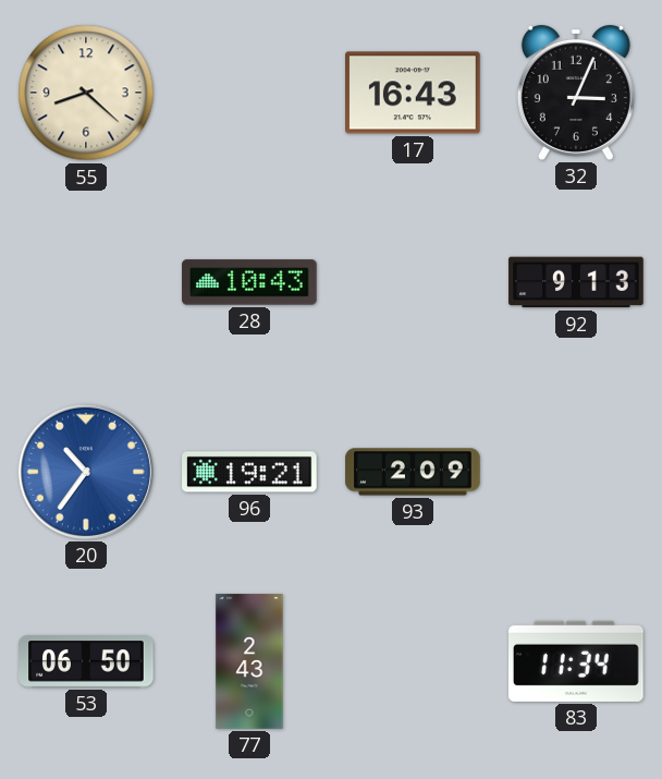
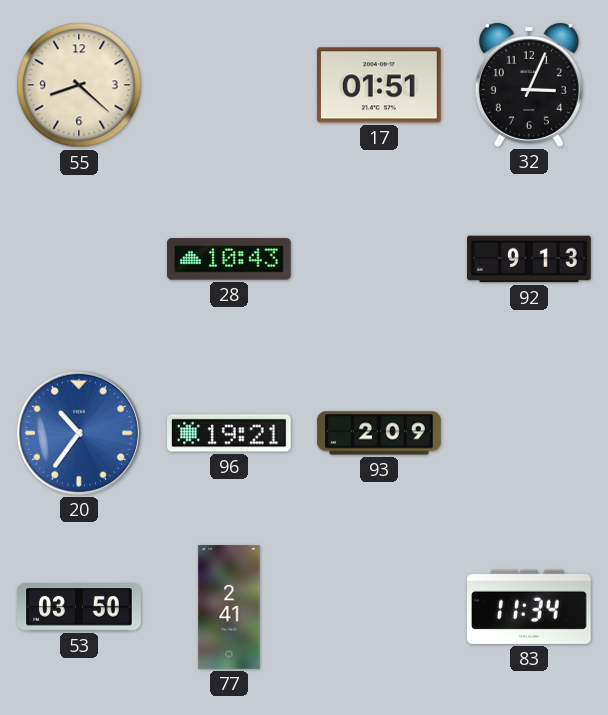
17: 16:43 -> 01:51
53: 06:50 -> 03:50
77: 2:43 -> 2:41
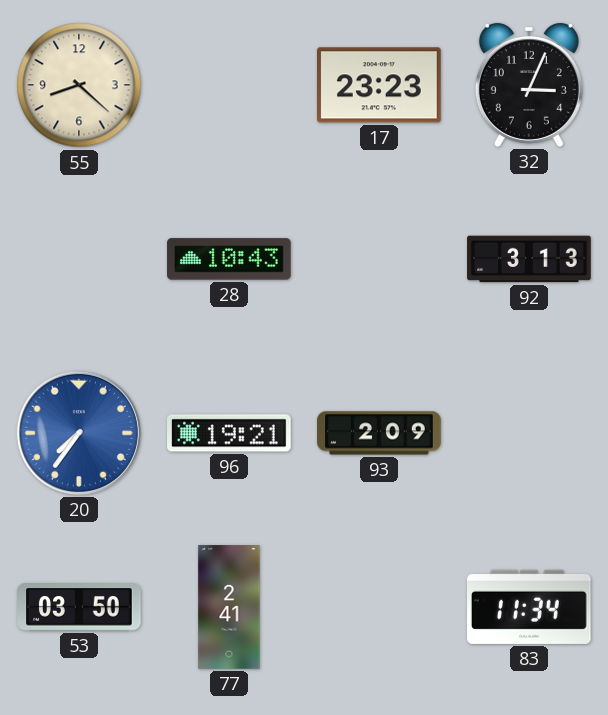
17: 01:51 -> 23:23
92: 9:13 -> 3:13
20: 10:36 -> 7:36
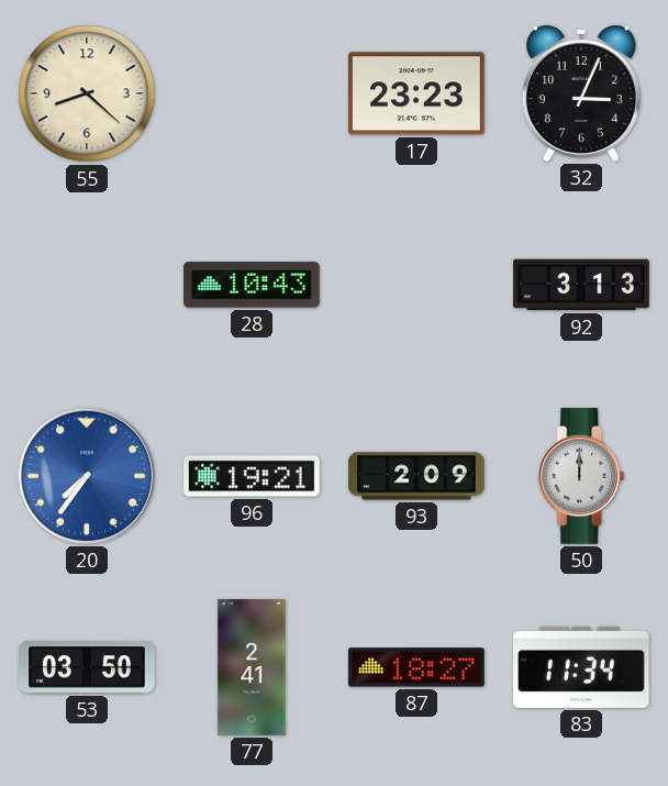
50: none -> 12:00
87: none -> 18:27
